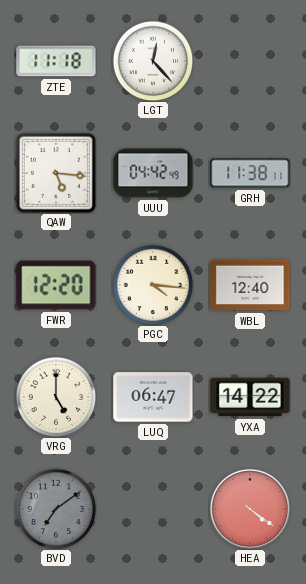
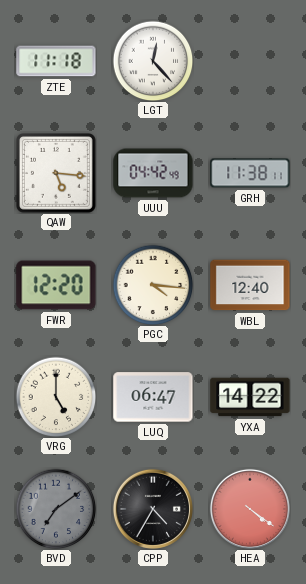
CPP: none -> 4:35
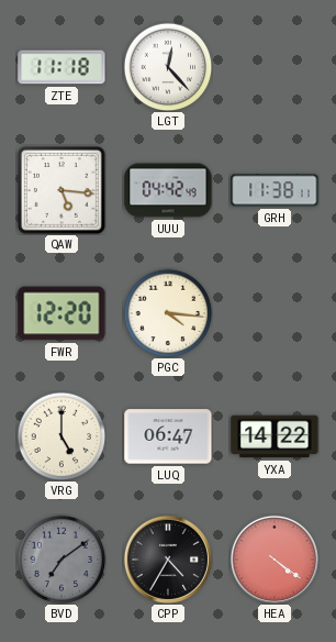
WBL: 12:40 -> none
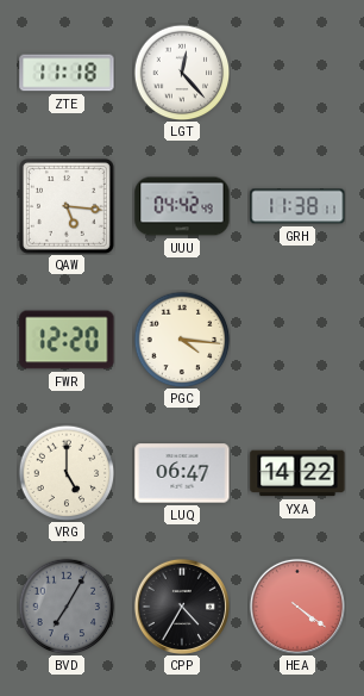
BVD: 7:09 -> 7:05
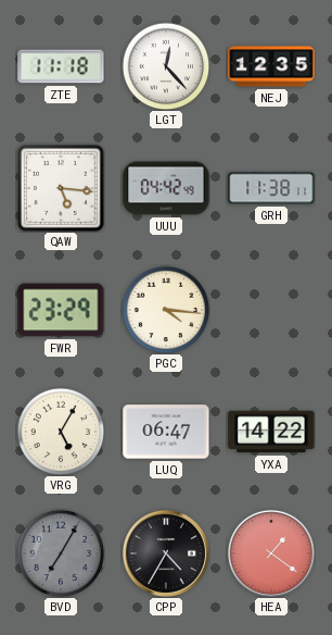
NEJ: none -> 12:35
FWR: 12:20 -> 23:29
VRG: 5:00 -> 5:05
HEA: 4:21 -> 1:21
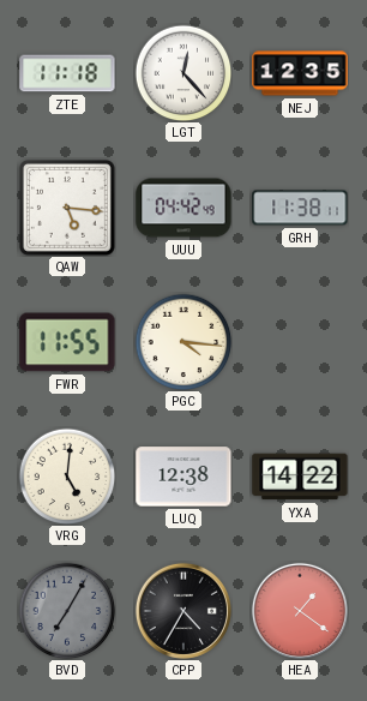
FWR: 23:29 -> 11:55
VRG: 5:05 -> 5:01
LUQ: 06:47 -> 12:38
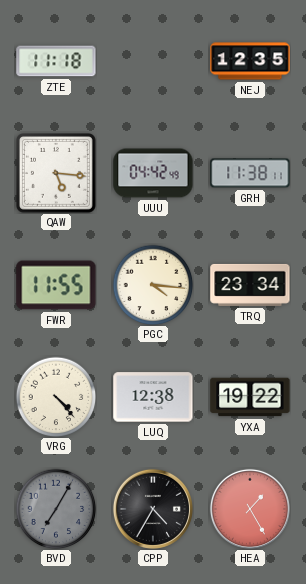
LGT: 12:23 -> none
TRQ: none -> 23:34
VRG: 5:01 -> 4:23
YXA: 14:22 -> 19:22
HEA: 1:21 -> 1:25
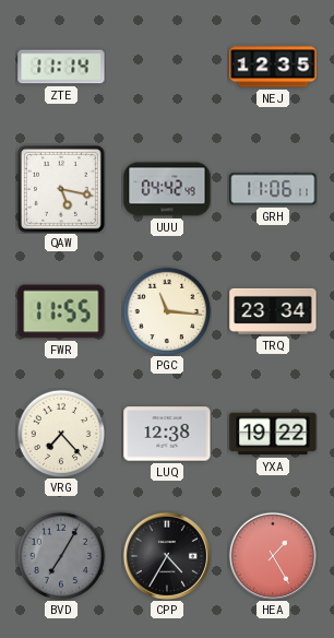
ZTE: 11:18 -> 11:14
QAW: 5:16 -> 5:17
GRH: 11:38 -> 11:06
PGC: 4:16 -> 11:16
VRG: 4:23 -> 7:23
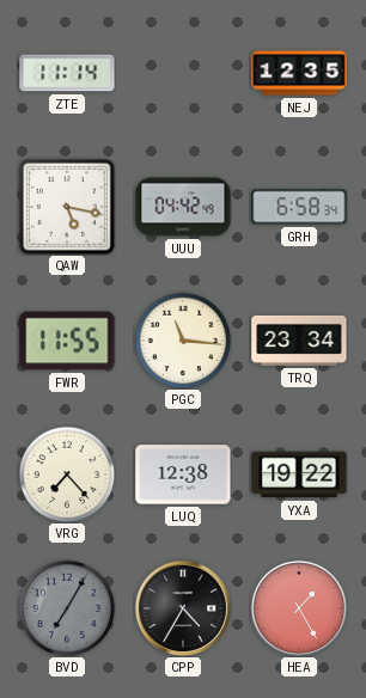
GRH: 11:06 -> 6:58
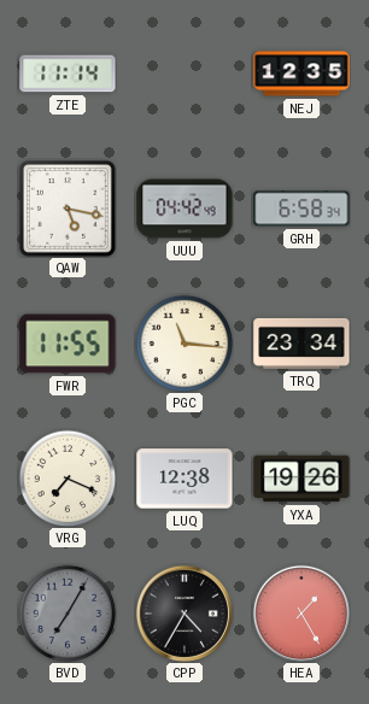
VRG: 7:23 -> 7:19
YXA: 19:22 -> 19:26
